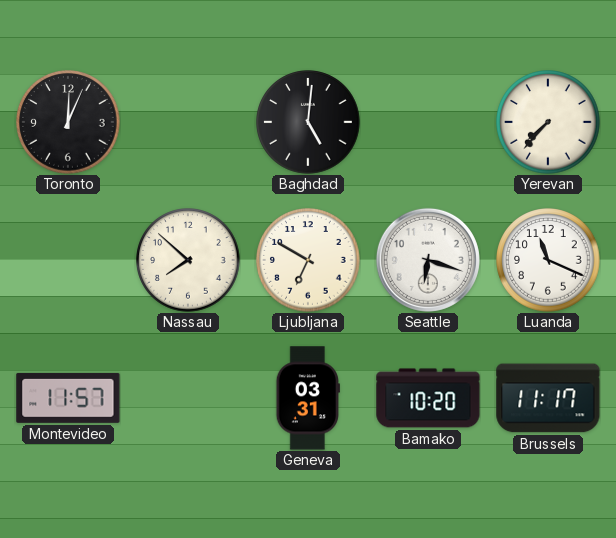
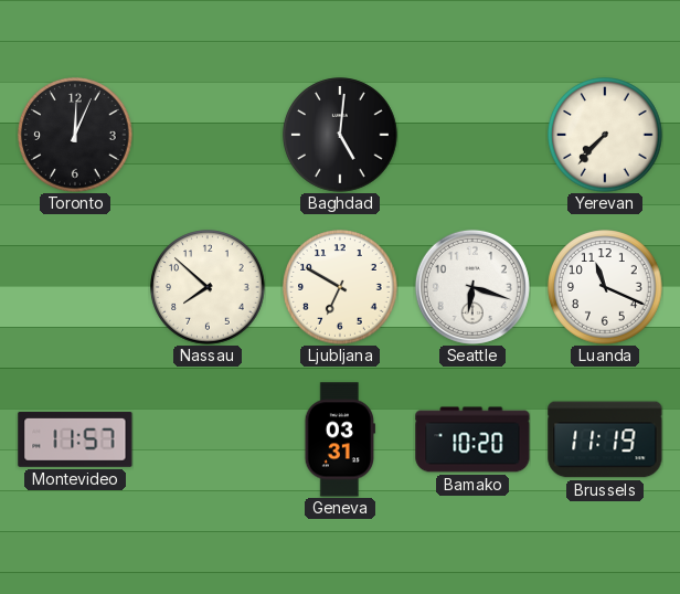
Brussels: 11:17 -> 11:19
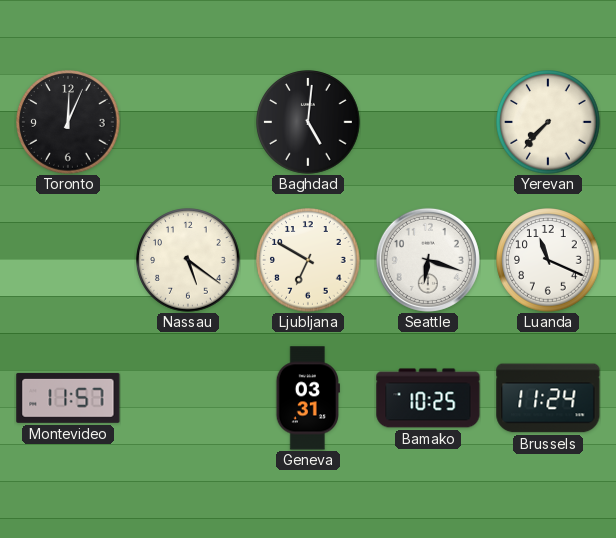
Nassau: 7:52 -> 5:21
Bamako: 10:20 -> 10:25
Brussels: 11:19 -> 11:24
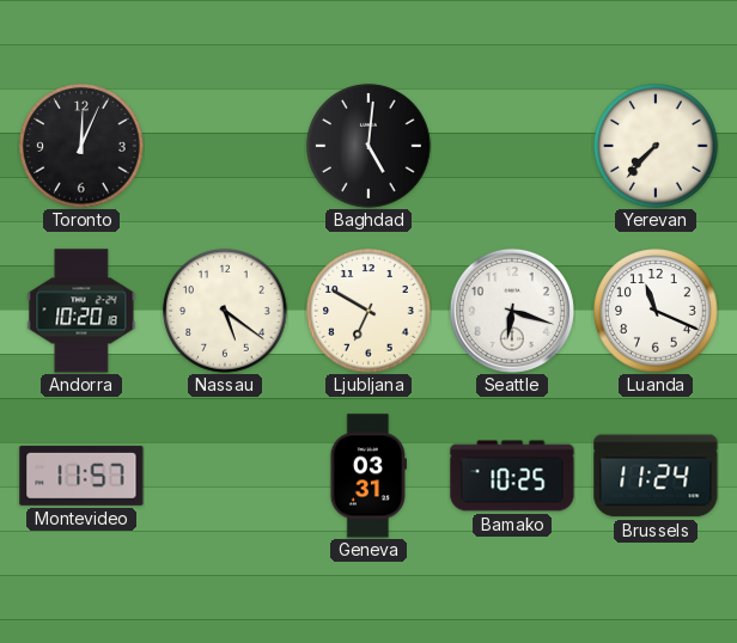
Andorra: none -> 10:20
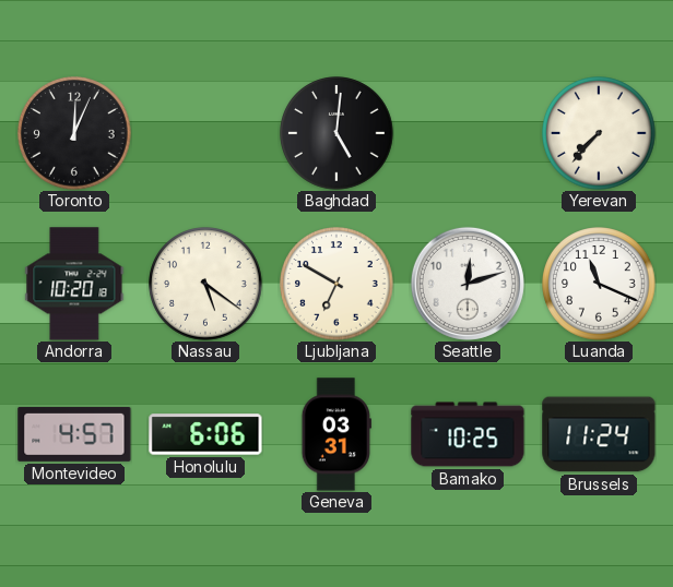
Seattle: 6:18 -> 12:12
Montevideo: 11:57 -> 4:57
Honolulu: none -> 6:06
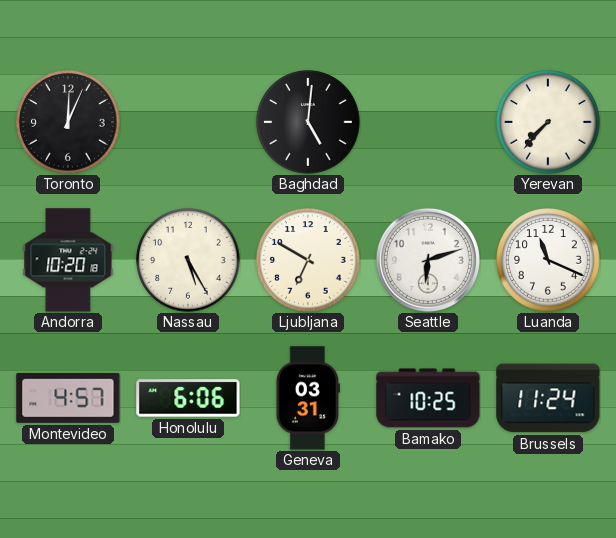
Nassau: 5:21 -> 5:25
Seattle: 12:12 -> 6:12
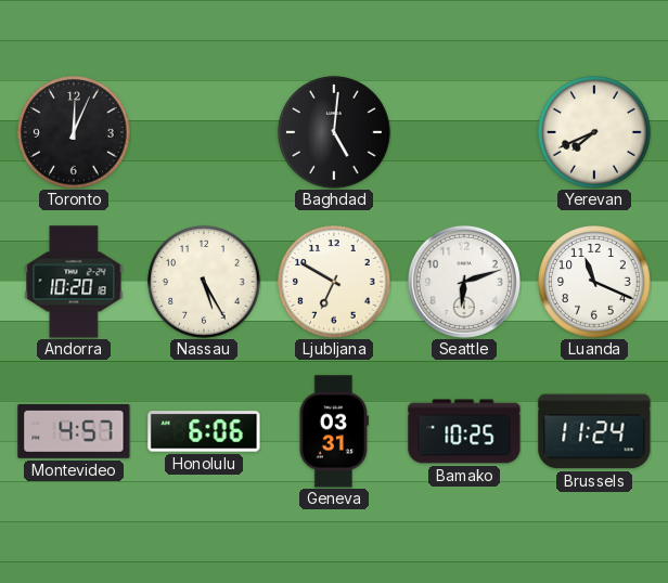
Yerevan: 7:37 -> 7:41
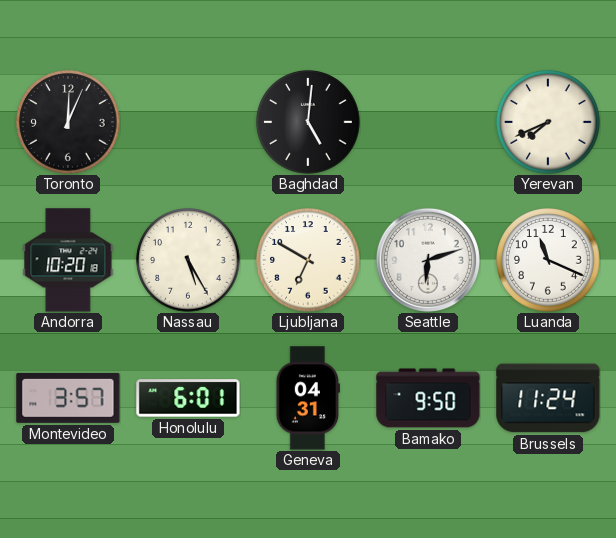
Montevideo: 4:57 -> 3:57
Honolulu: 6:06 -> 6:01
Geneva: 03:31 -> 04:31
Bamako: 10:25 -> 9:50
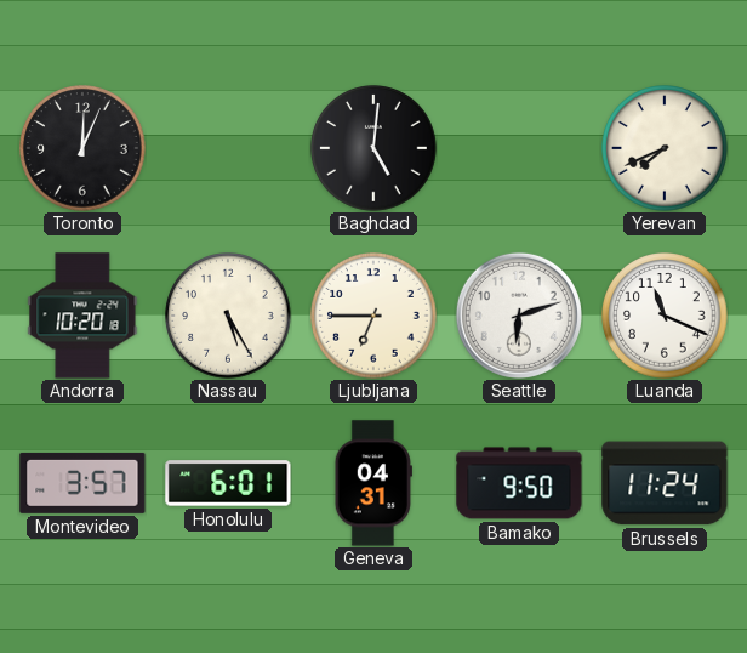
Ljubljana: 6:50 -> 6:45
